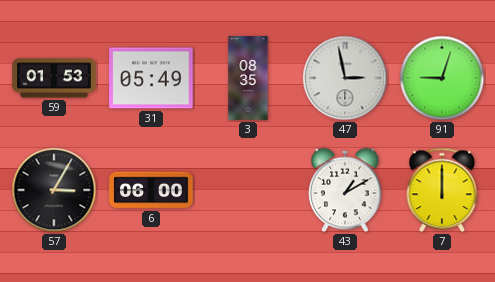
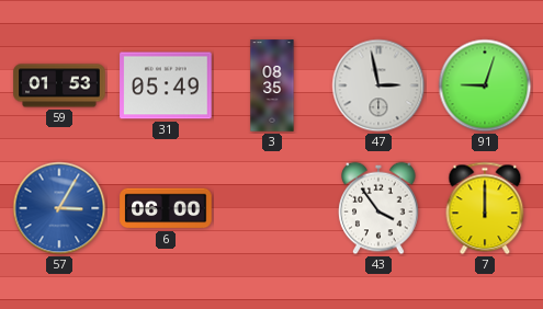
57 dial: black -> blue
43: 1:10 -> 3:54
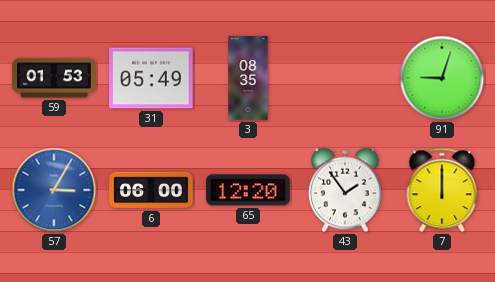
47: 2:58 -> none
65: none -> 12:20
43: 3:54 -> 1:54
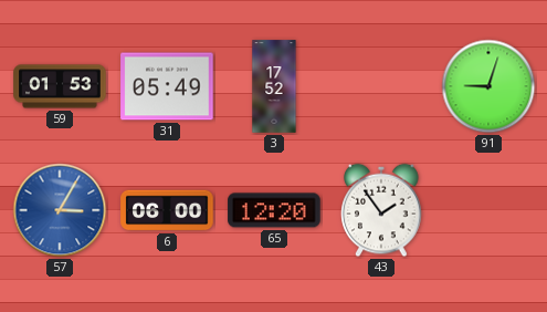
3: 08:35 -> 17:52
7: 12:00 -> none
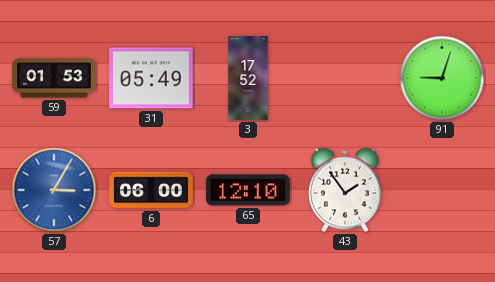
65: 12:20 -> 12:10
